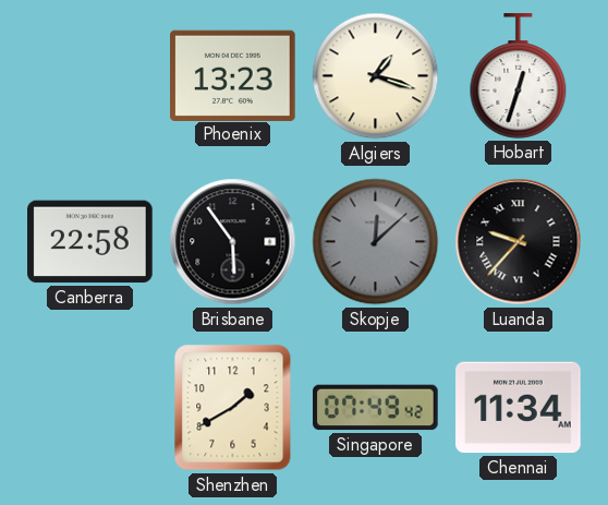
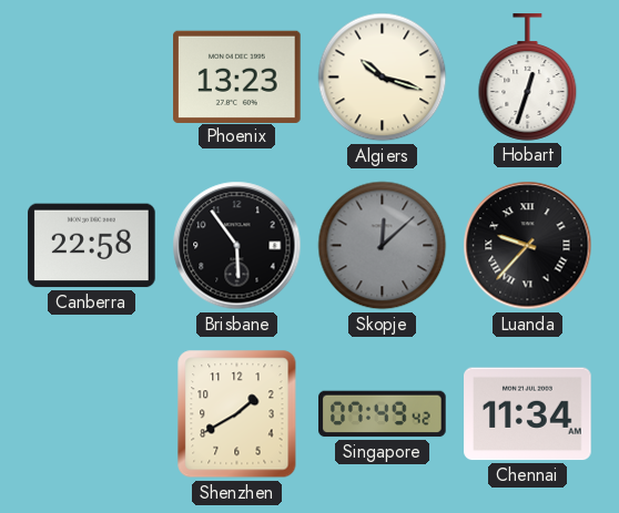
Algiers: 1:18 -> 10:18
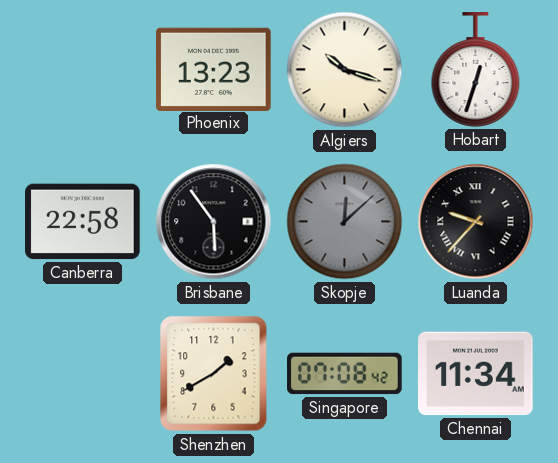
Singapore: 07:49 -> 07:08
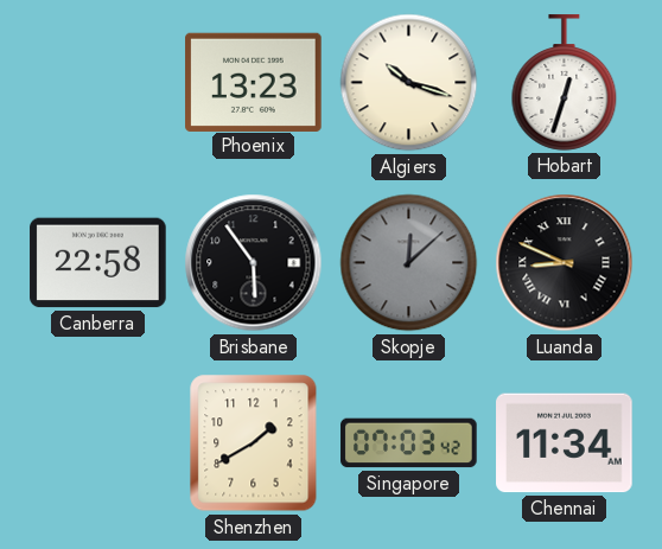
Luanda: 9:37 -> 8:49
Singapore: 07:08 -> 07:03
